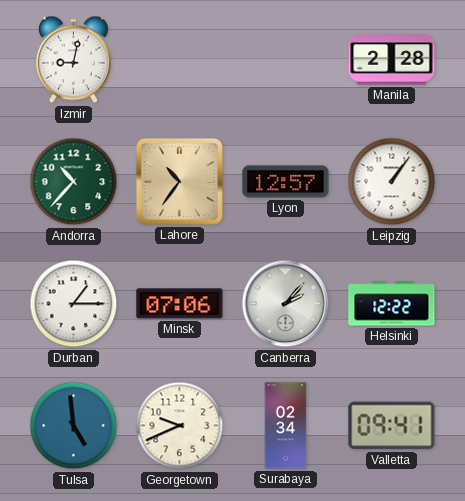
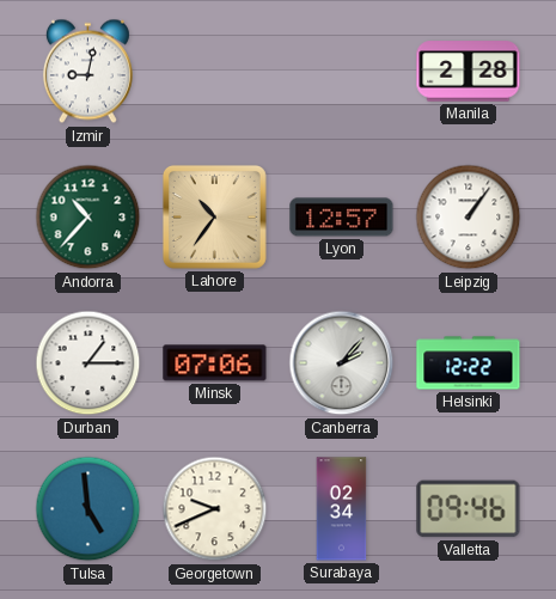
Valletta: 09:41 -> 09:46
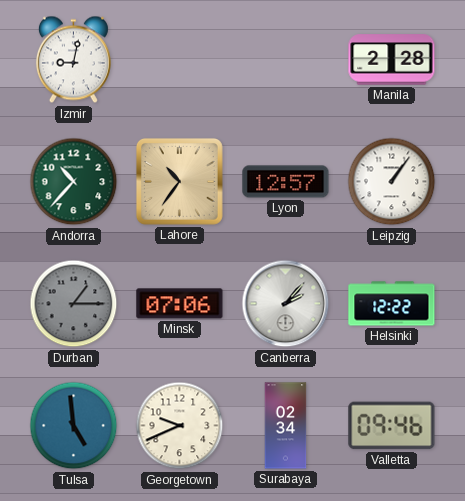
Durban dial: white -> grey
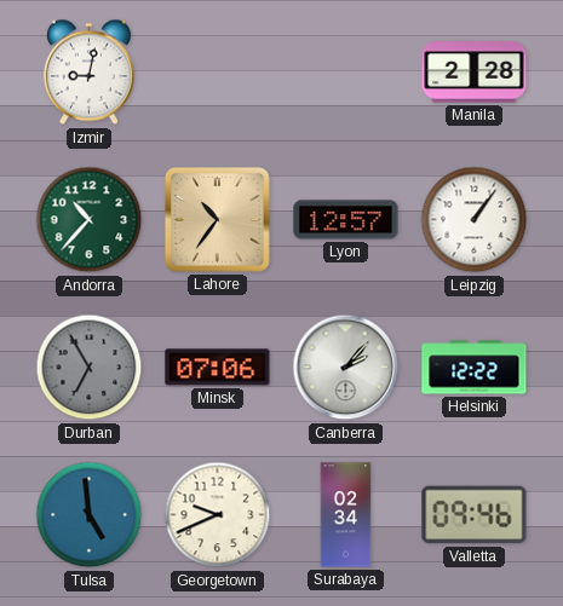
Durban: 1:15 -> 6:55
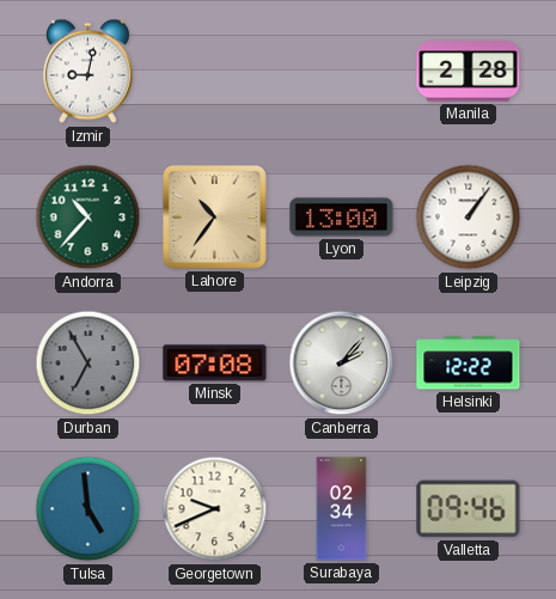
Lyon: 12:57 -> 13:00
Minsk: 07:06 -> 07:08
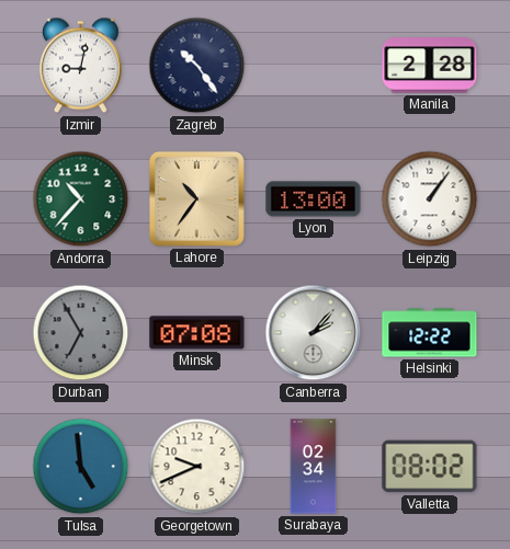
Zagreb: none -> 10:24
Valletta: 09:46 -> 08:02
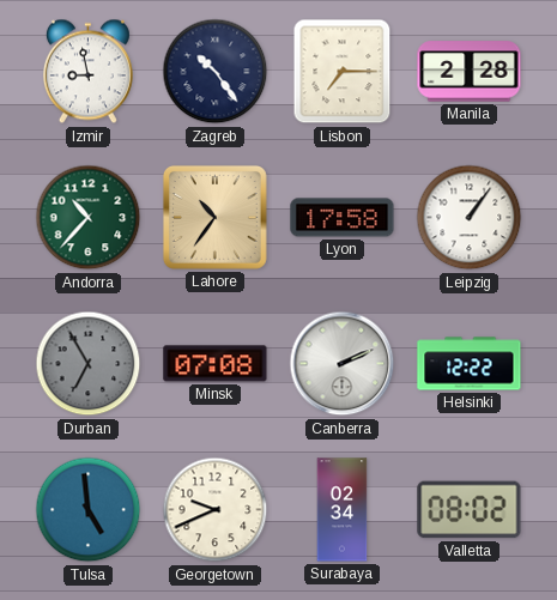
Izmir: 9:02 -> 8:58
Lisbon: none -> 7:15
Lyon: 13:00 -> 17:58
Canberra: 2:07 -> 2:11
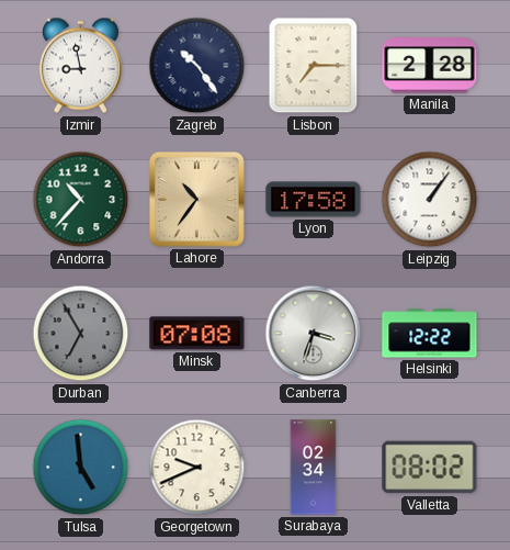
Canberra: 2:11 -> 3:33
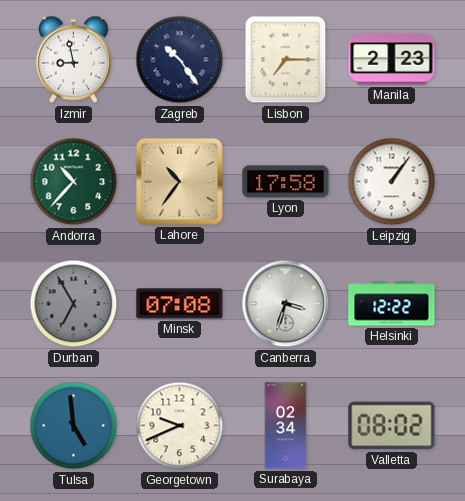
Manila: 2:28 -> 2:23
